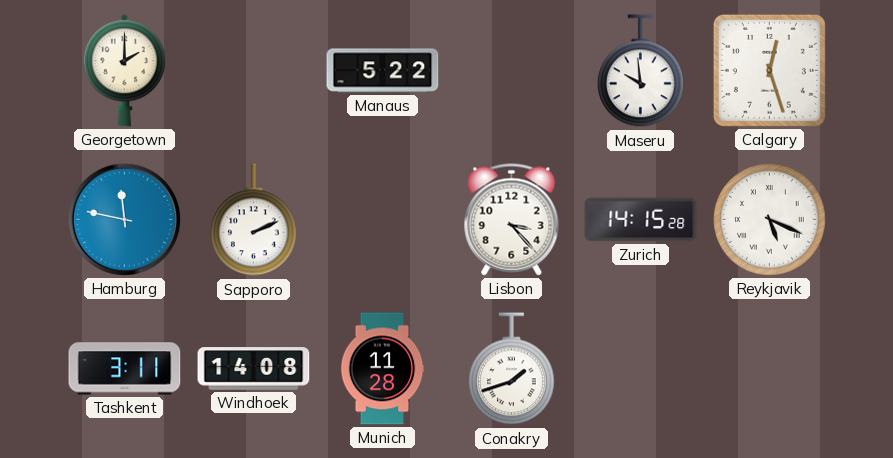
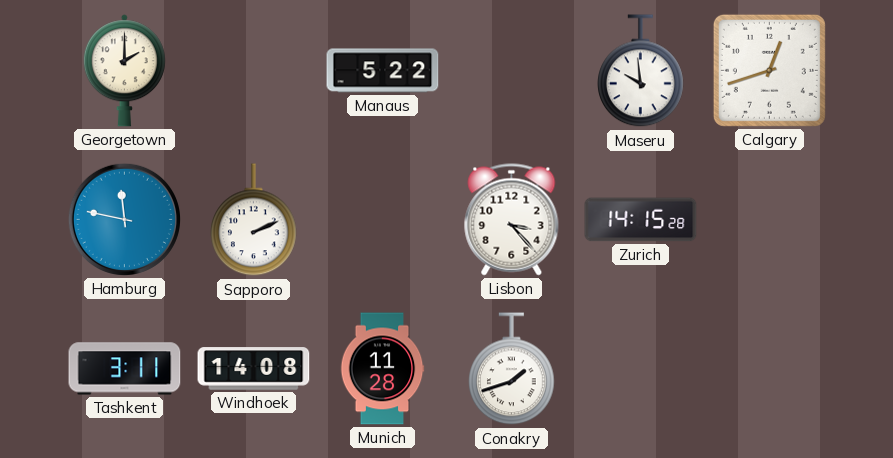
Calgary: 12:27 -> 12:42
Reykjavik: 5:19 -> none
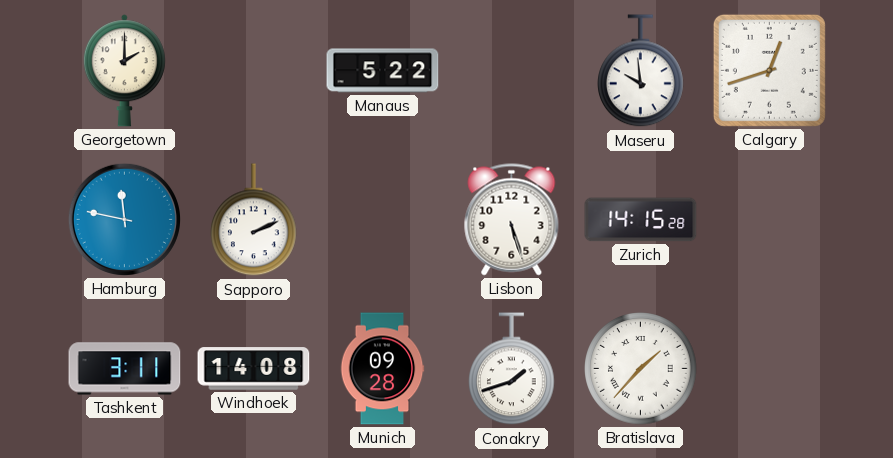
Lisbon: 3:23 -> 5:27
Munich: 11:28 -> 09:28
Bratislava: none -> 1:37
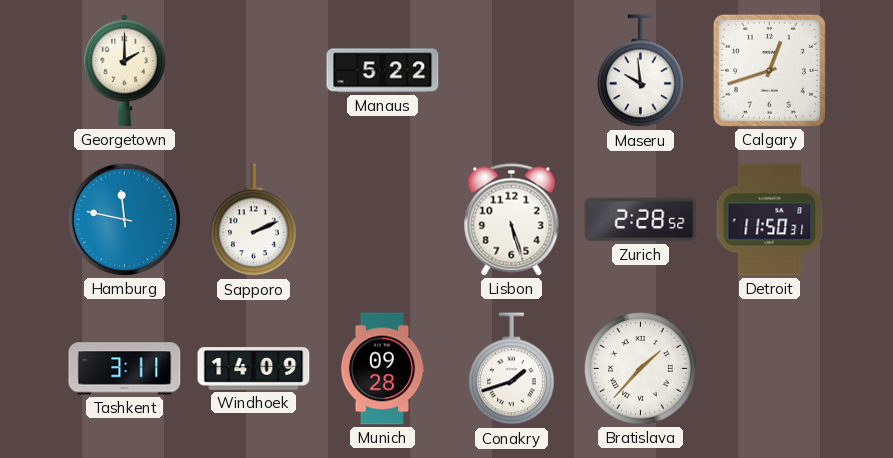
Zurich: 14:15 -> 2:28
Detroit: none -> 11:50
Windhoek: 14:08 -> 14:09
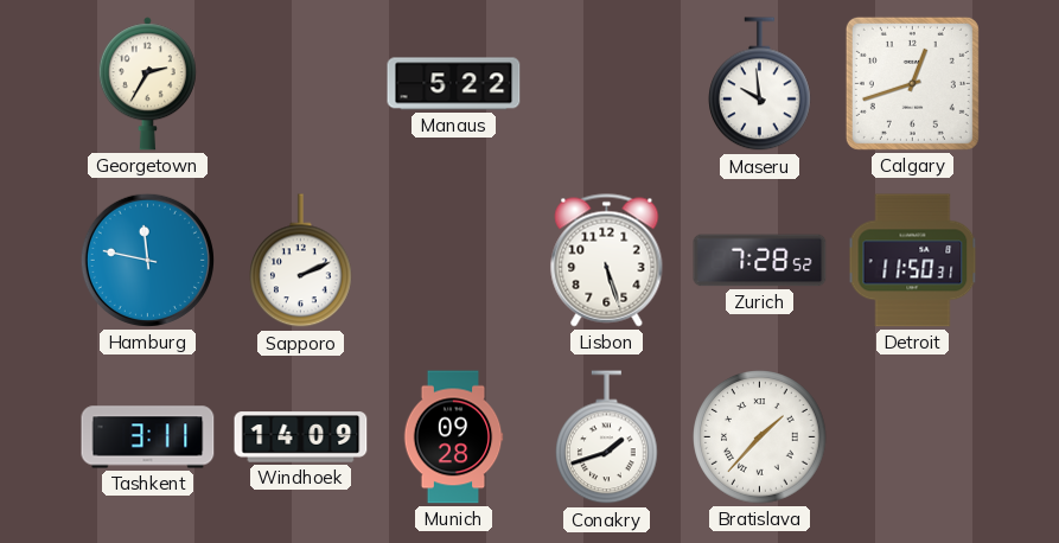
Georgetown: 2:00 -> 2:35
Zurich: 2:28 -> 7:28
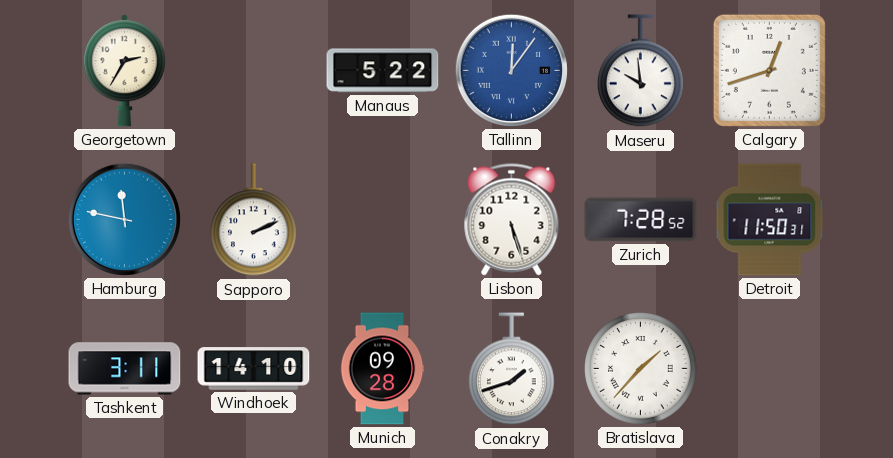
Tallinn: none -> 12:06
Windhoek: 14:09 -> 14:10
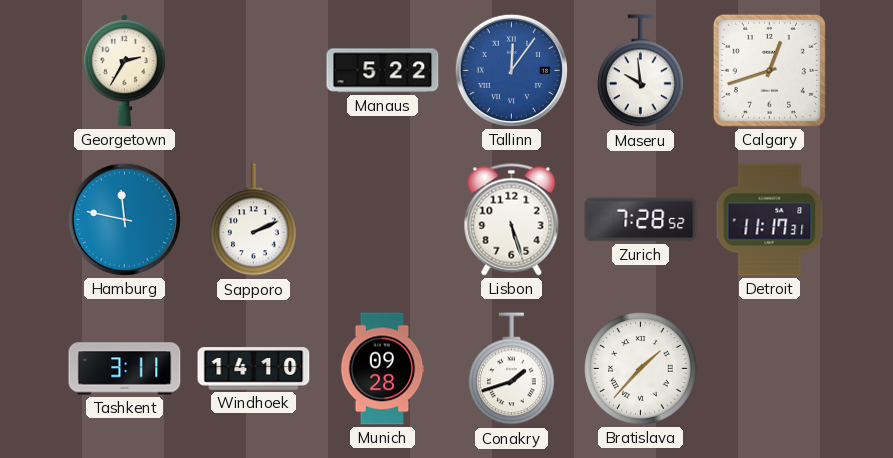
Detroit: 11:50 -> 11:17
